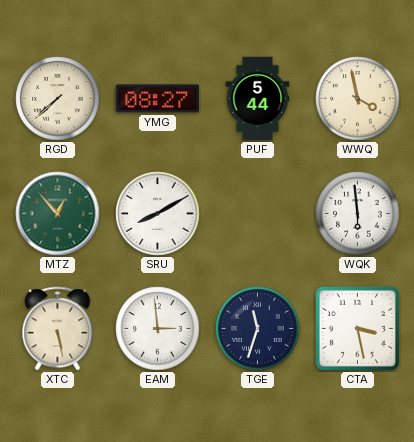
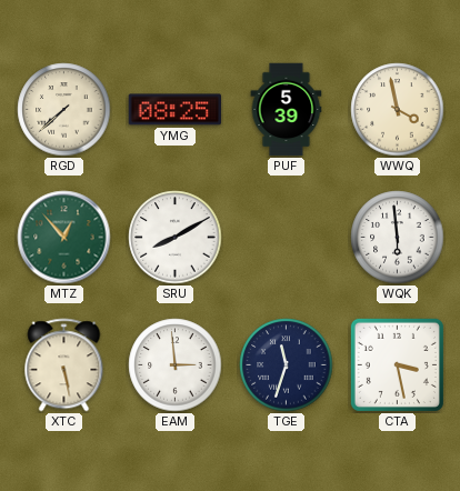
YMG: 08:27 -> 08:25
PUF: 5:44 -> 5:39
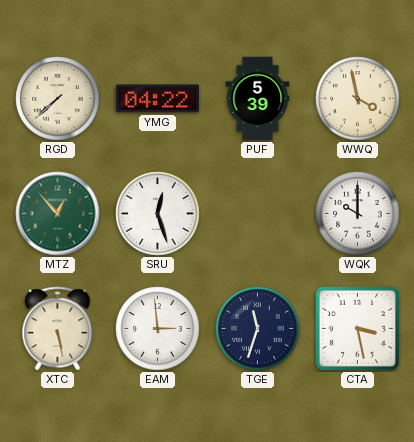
YMG: 08:25 -> 04:22
SRU: 8:10 -> 12:27
WQK: 5:59 -> 10:00
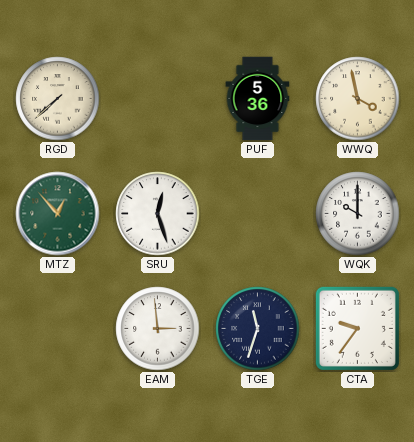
YMG: 04:22 -> none
PUF: 5:39 -> 5:36
XTC: 5:28 -> none
CTA: 3:28 -> 9:36
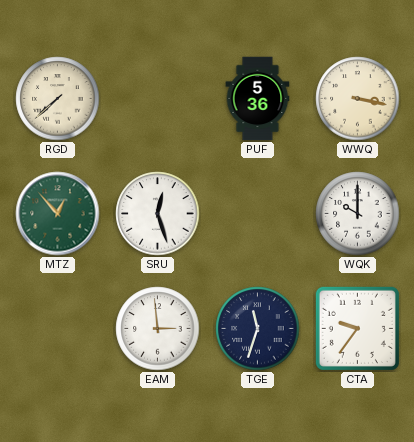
WWQ: 3:58 -> 3:17
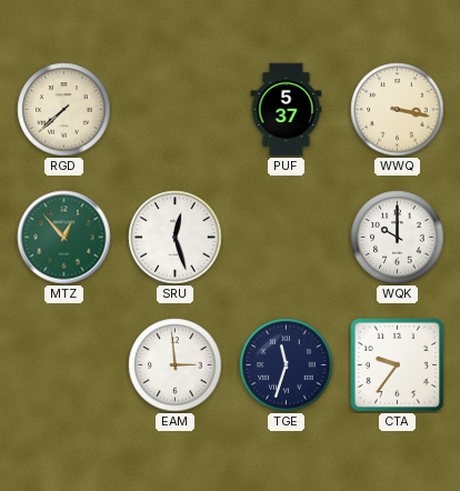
PUF: 5:36 -> 5:37
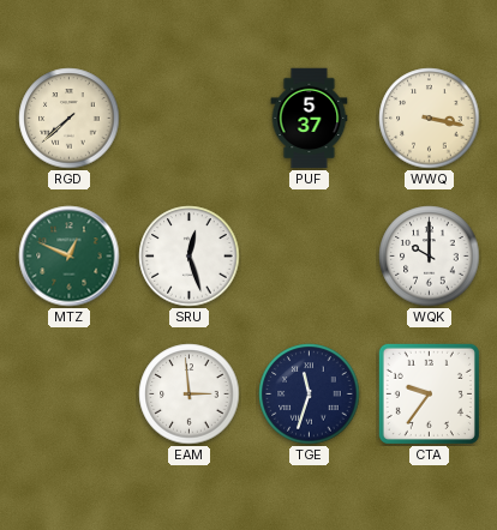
MTZ: 12:53 -> 12:49
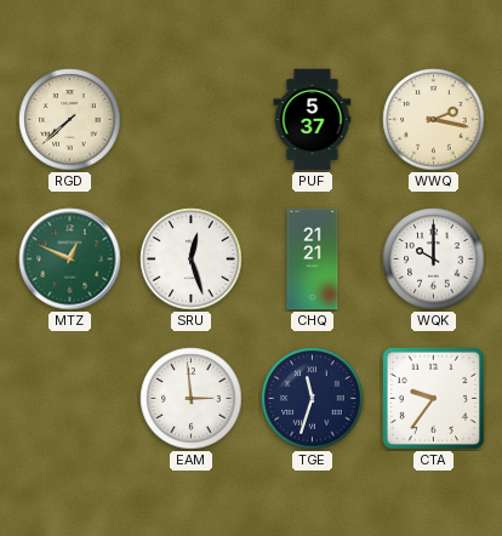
WWQ: 3:17 -> 2:17
CHQ: none -> 21:21
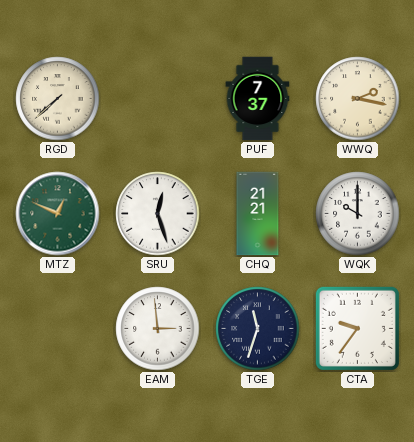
PUF: 5:37 -> 7:37
